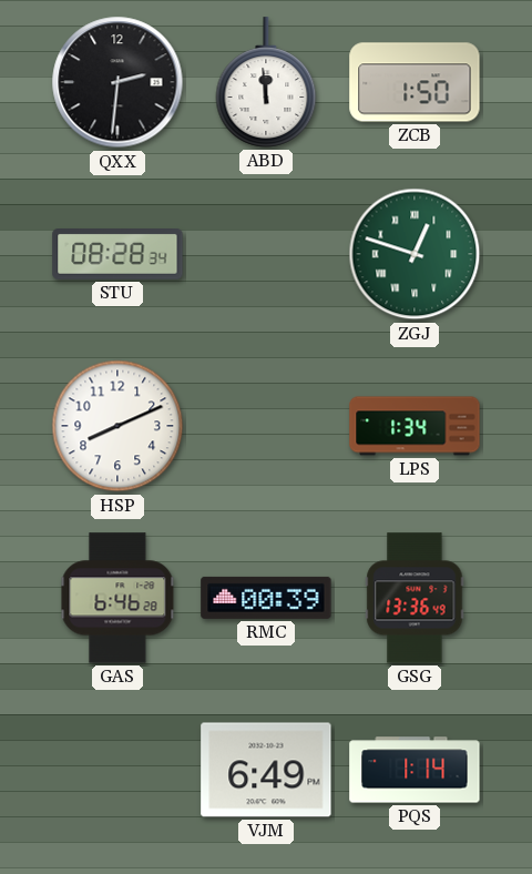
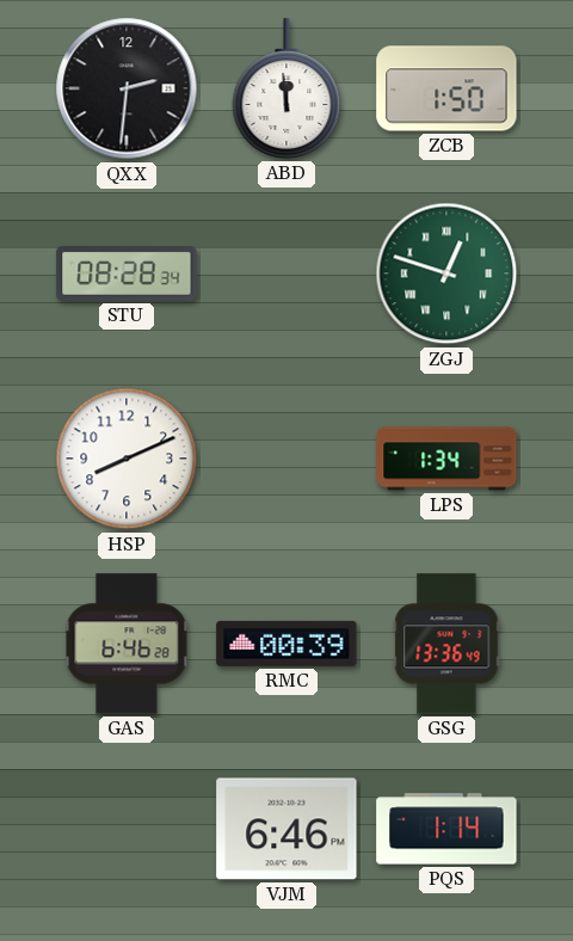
VJM: 6:49 -> 6:46
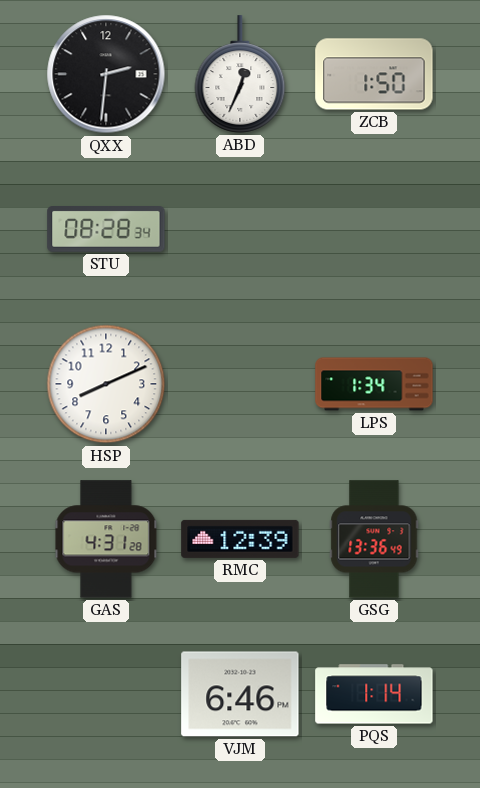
ABD: 11:59 -> 12:34
ZGJ: 12:48 -> none
GAS: 6:46 -> 4:31
RMC: 00:39 -> 12:39
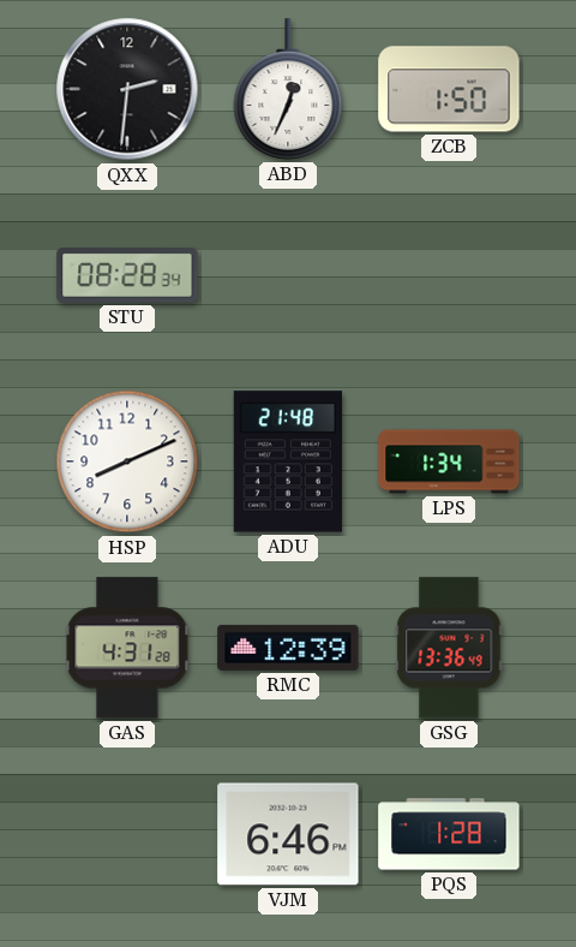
ADU: none -> 21:48
PQS: 1:14 -> 1:28
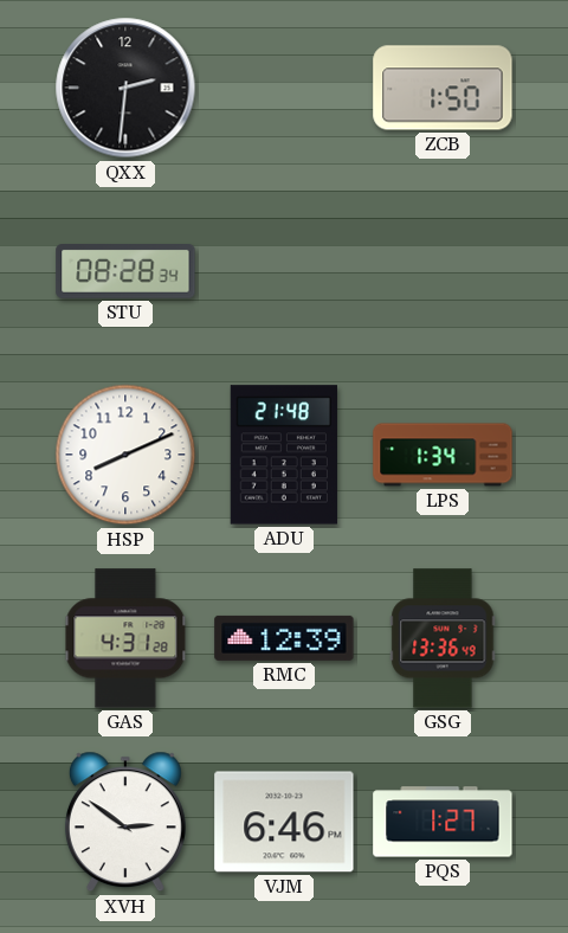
ABD: 12:34 -> none
XVH: none -> 2:51
PQS: 1:28 -> 1:27
